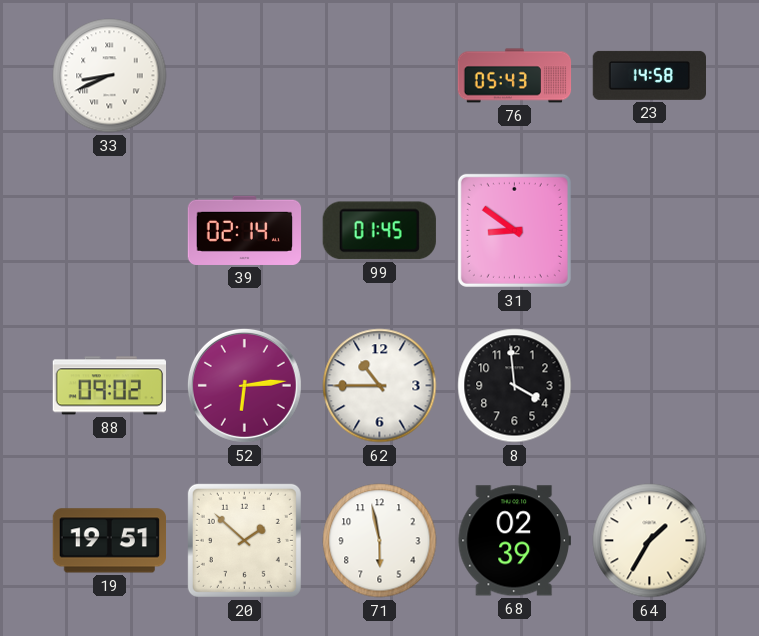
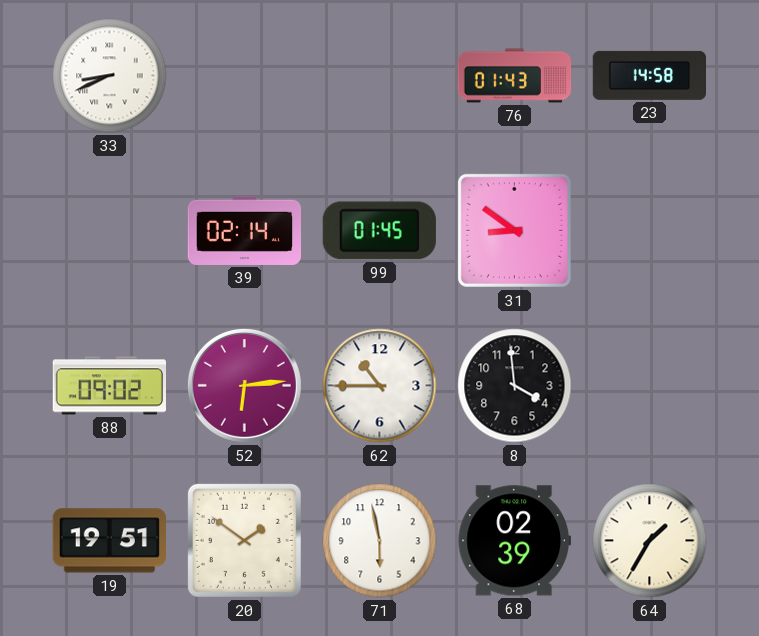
76: 05:43 -> 01:43
20: 1:52 -> 1:51
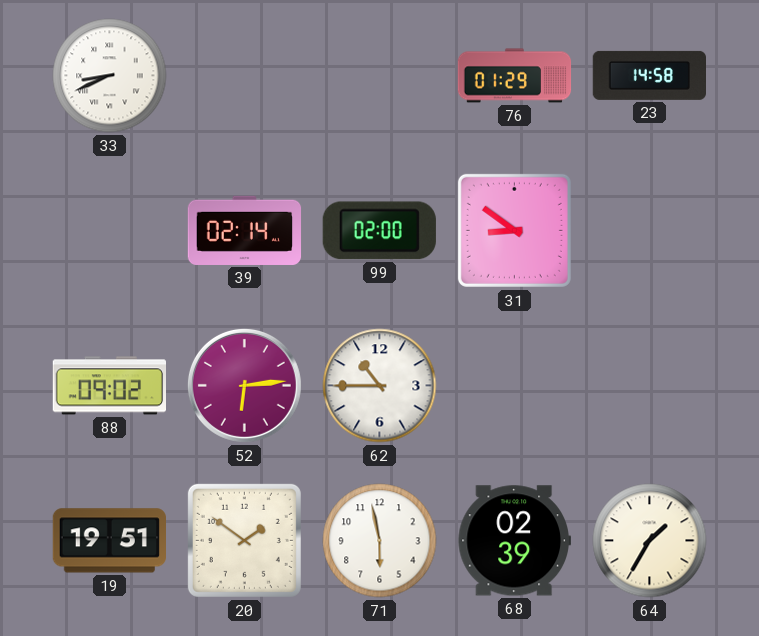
76: 01:43 -> 01:29
99: 01:45 -> 02:00
8: 3:59 -> none
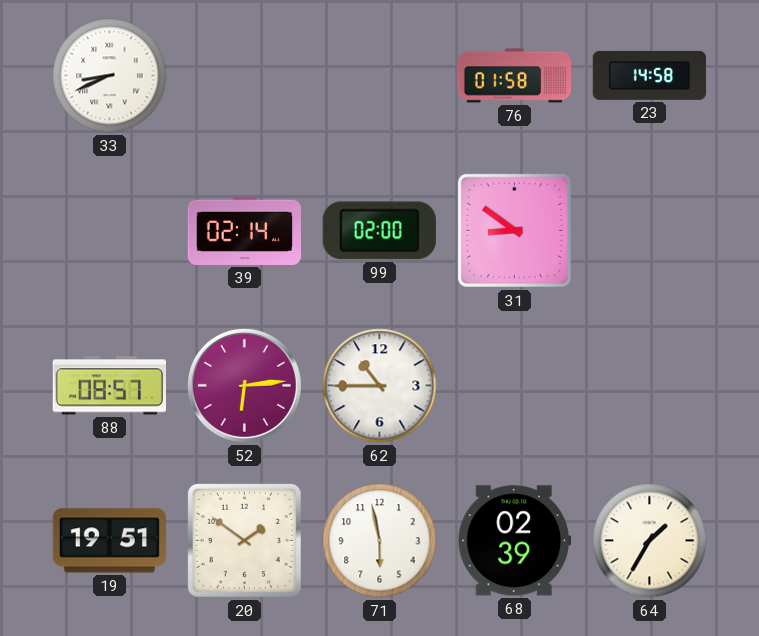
76: 01:29 -> 01:58
88: 09:02 -> 08:57
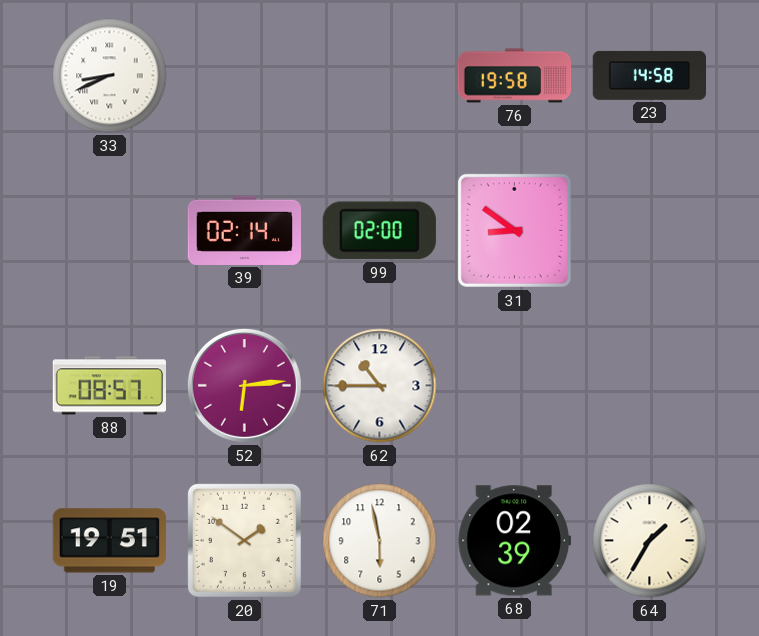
76: 01:58 -> 19:58
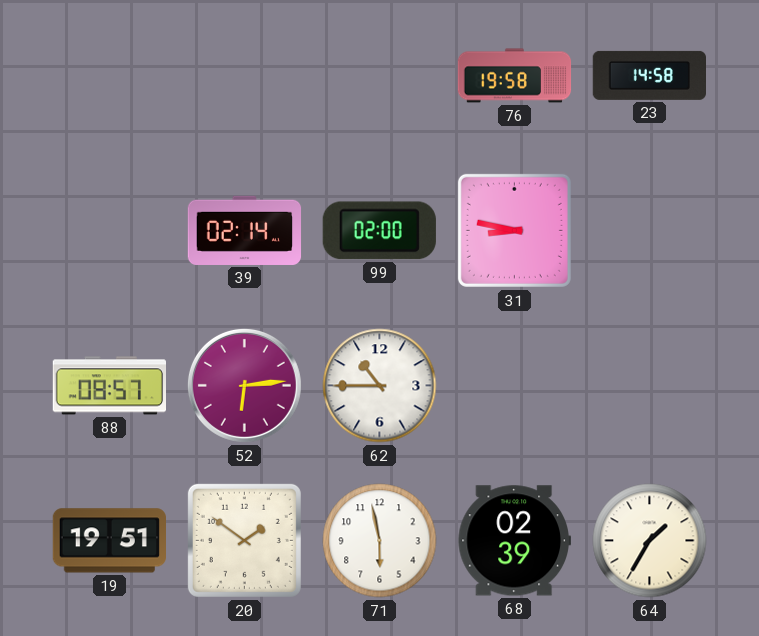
33: 8:41 -> none
31: 8:51 -> 8:47
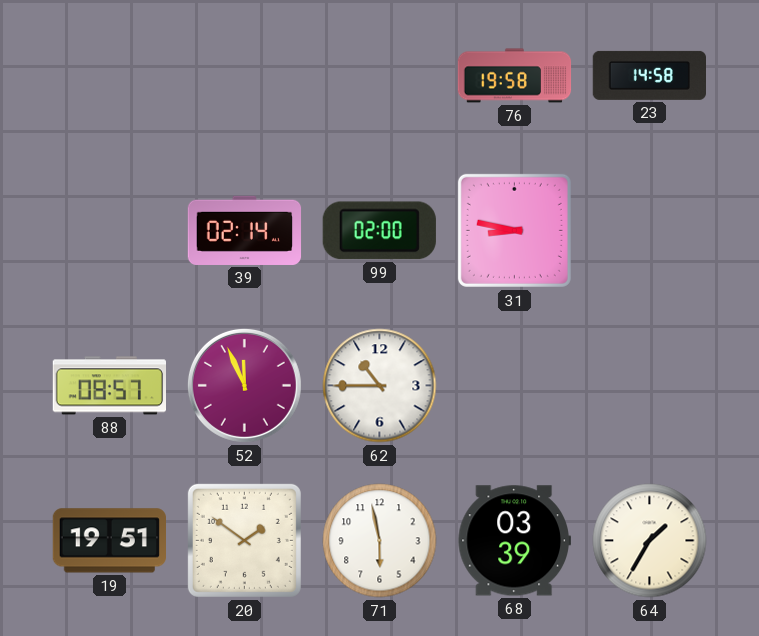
52: 6:14 -> 11:56
68: 02:39 -> 03:39
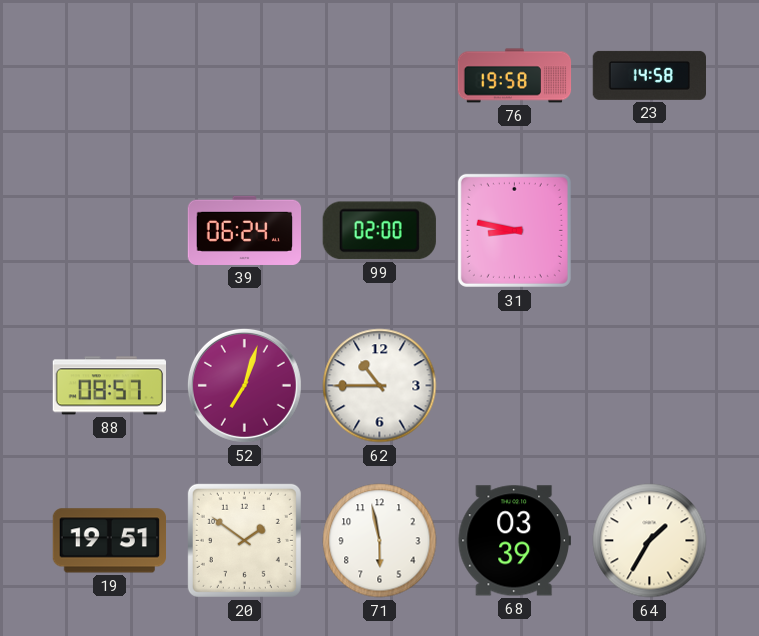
39: 02:14 -> 06:24
52: 11:56 -> 7:03
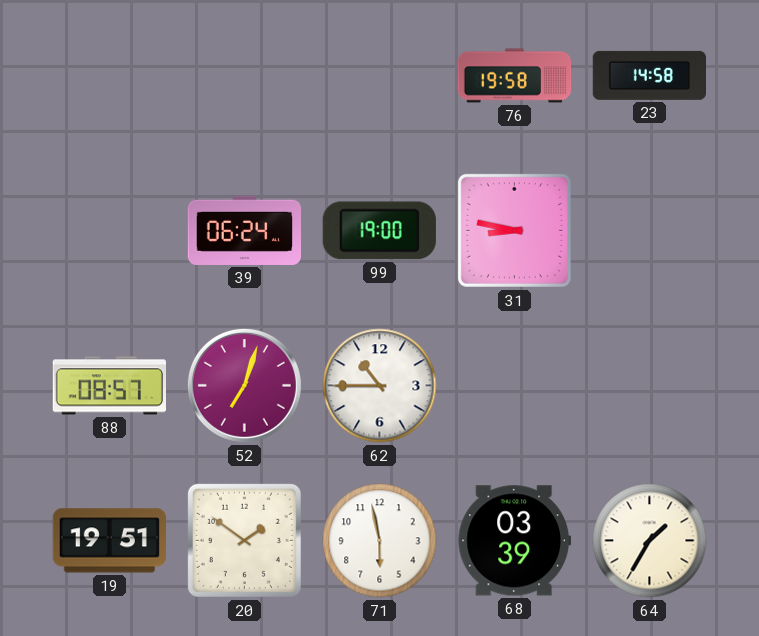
99: 02:00 -> 19:00
